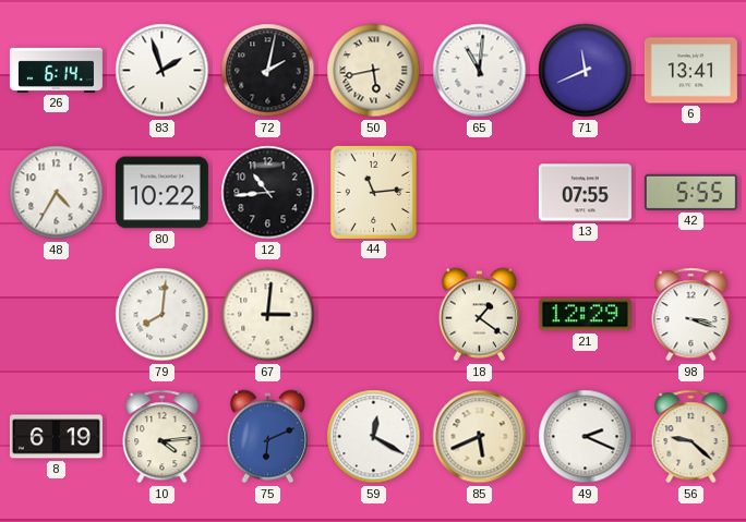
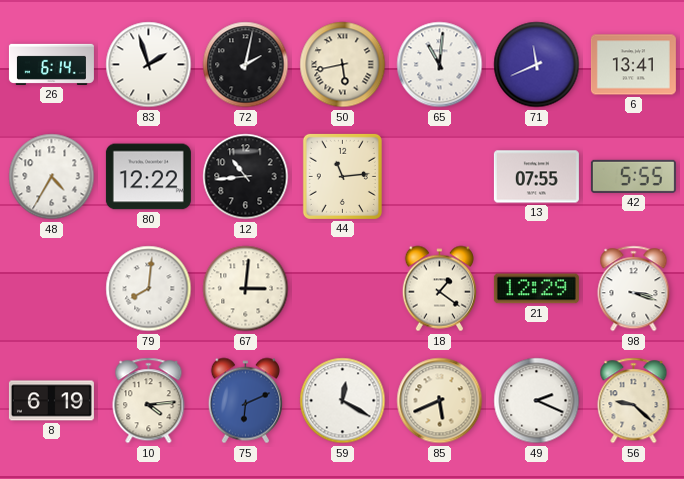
80: 10:22 -> 12:22
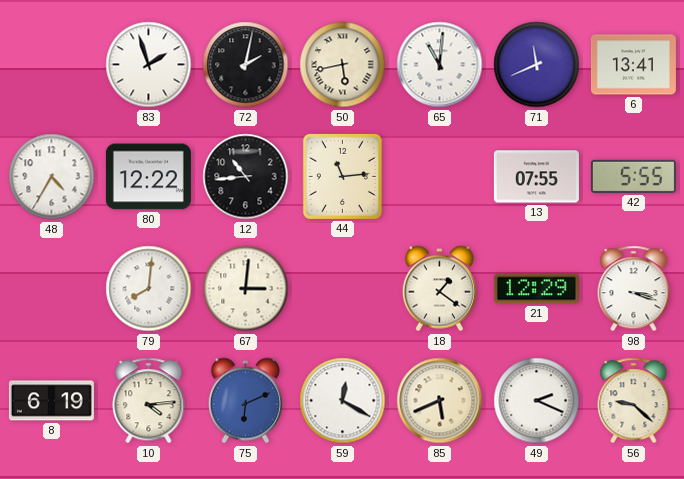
26: 6:14 -> none
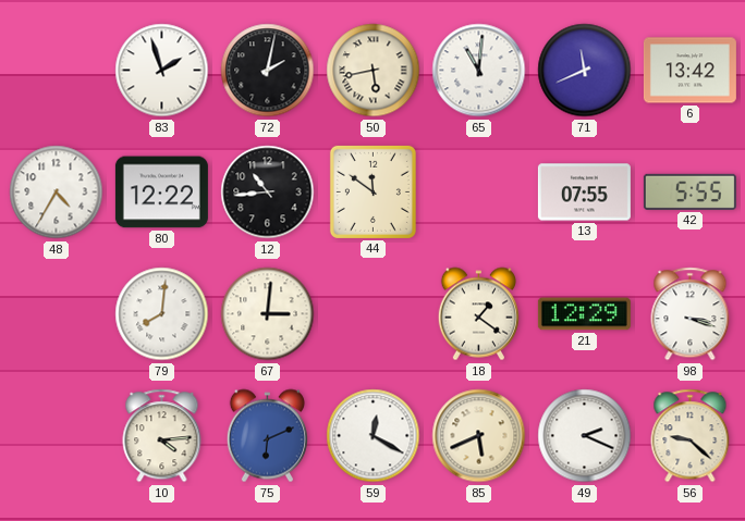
6: 13:41 -> 13:42
44: 11:14 -> 11:51
8: 6:19 -> none
